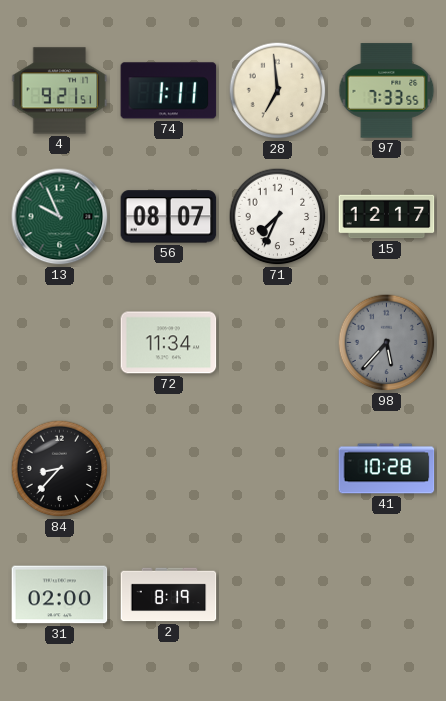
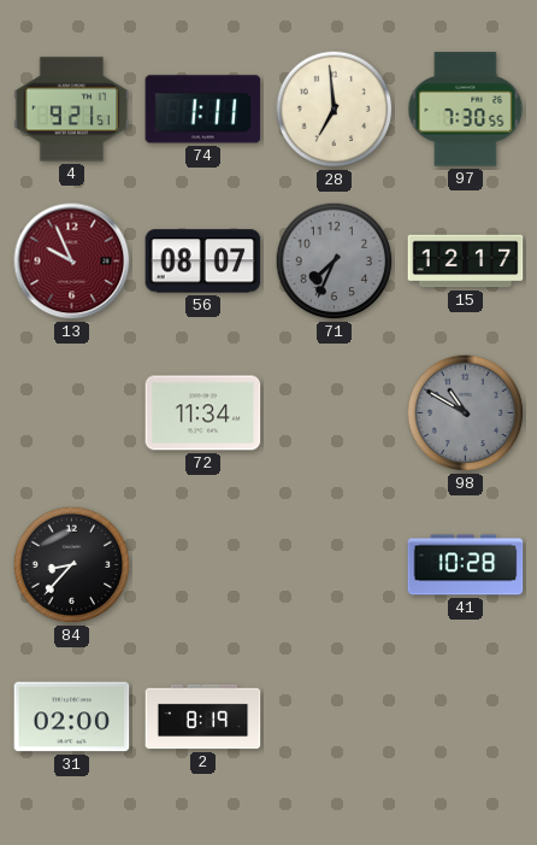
97: 7:33 -> 7:30
13 dial: green -> burgundy
71 dial: white -> grey
98: 5:37 -> 10:50
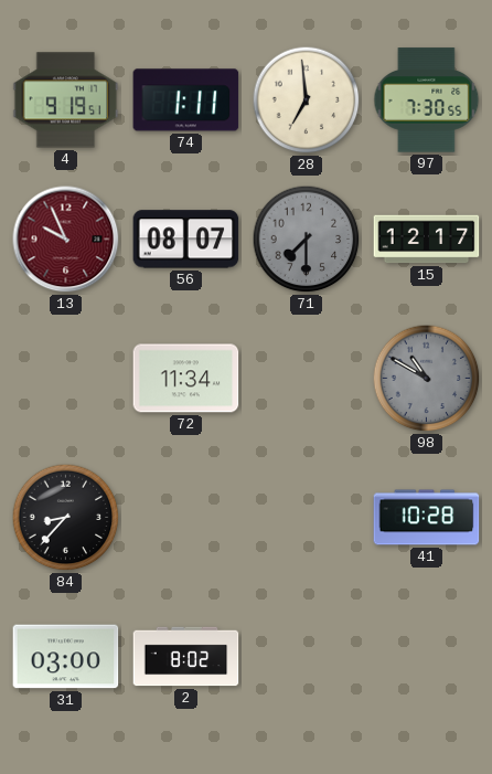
4: 9:21 -> 9:19
71: 7:34 -> 7:30
31: 02:00 -> 03:00
2: 8:19 -> 8:02
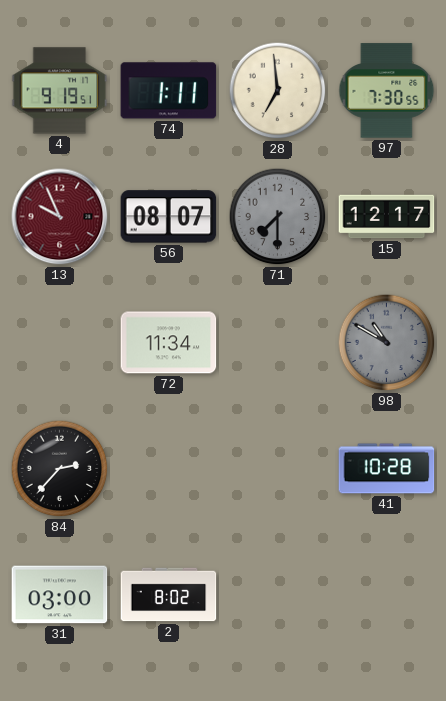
84: 8:37 -> 2:37
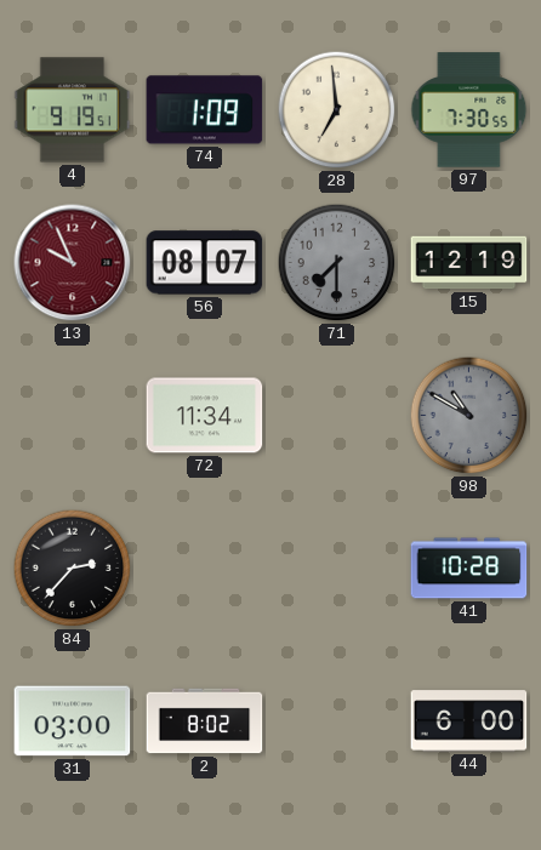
74: 1:11 -> 1:09
15: 12:17 -> 12:19
44: none -> 6:00
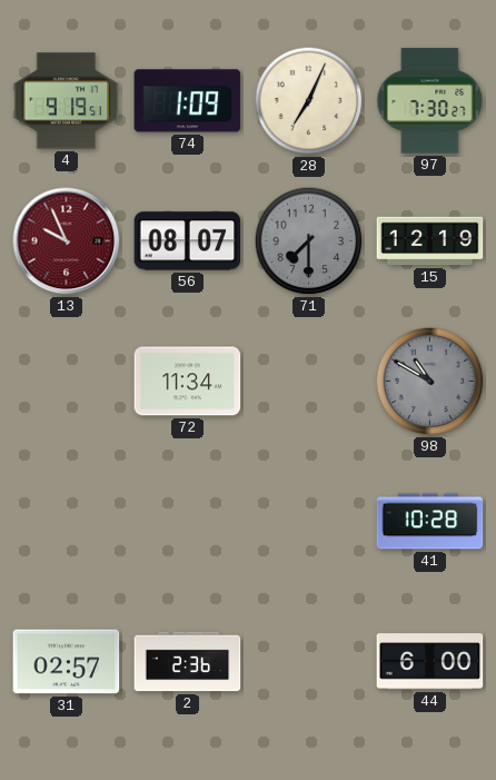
28: 6:59 -> 7:04
97: 7:30:55 -> 7:30:27
84: 2:37 -> none
31: 03:00 -> 02:57
2: 8:02 -> 2:36
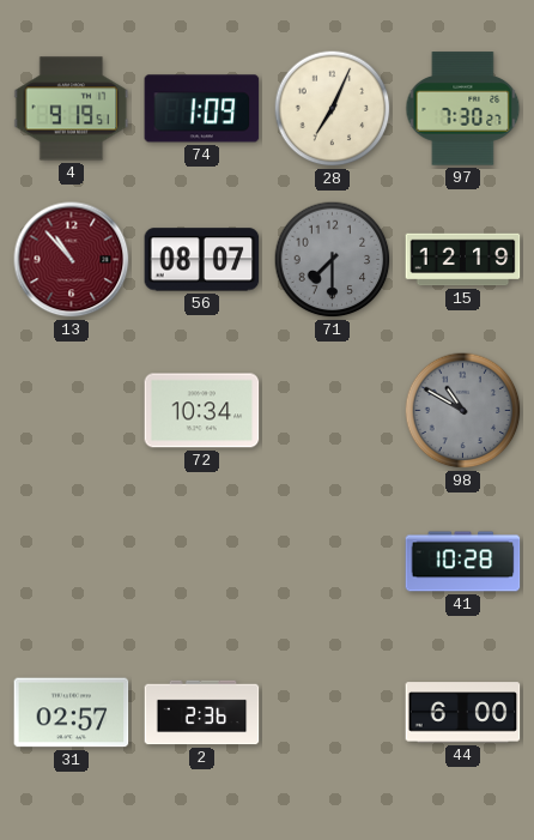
13: 9:56 -> 10:53
72: 11:34 -> 10:34
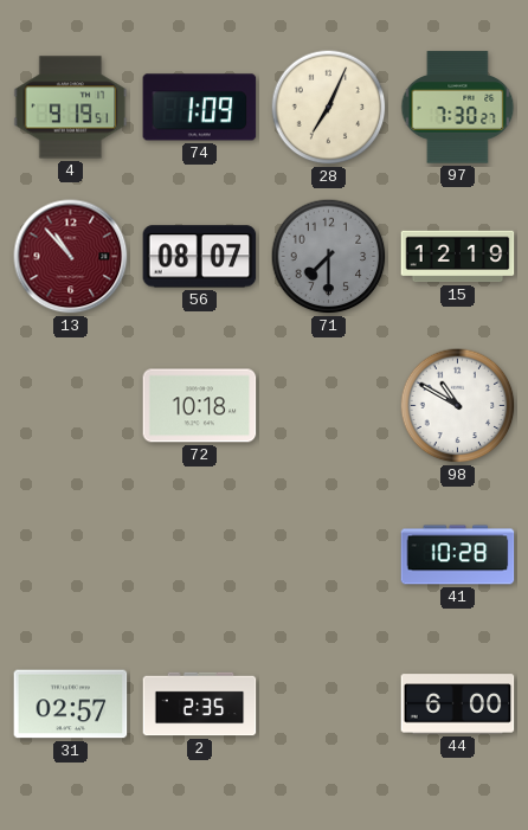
72: 10:34 -> 10:18
98 dial: grey -> white
2: 2:36 -> 2:35
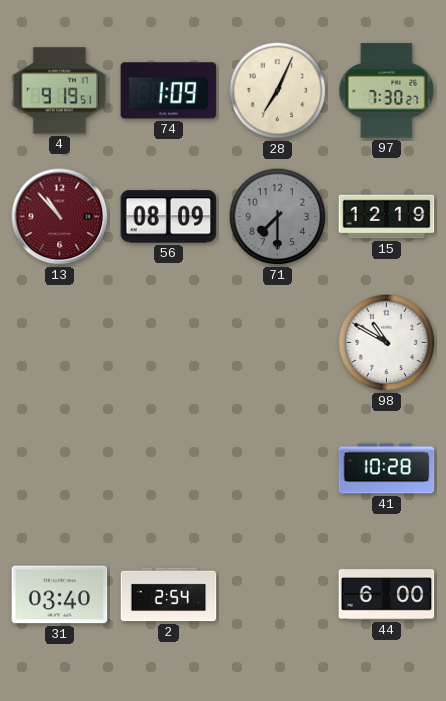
56: 08:07 -> 08:09
72: 10:18 -> none
31: 02:57 -> 03:40
2: 2:35 -> 2:54
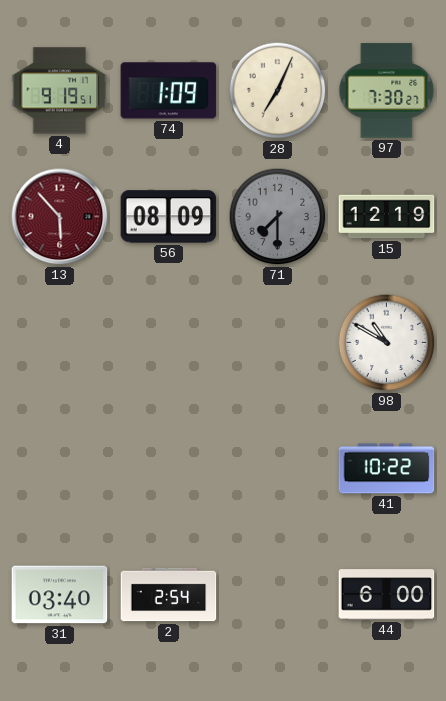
13: 10:53 -> 5:53
41: 10:28 -> 10:22
